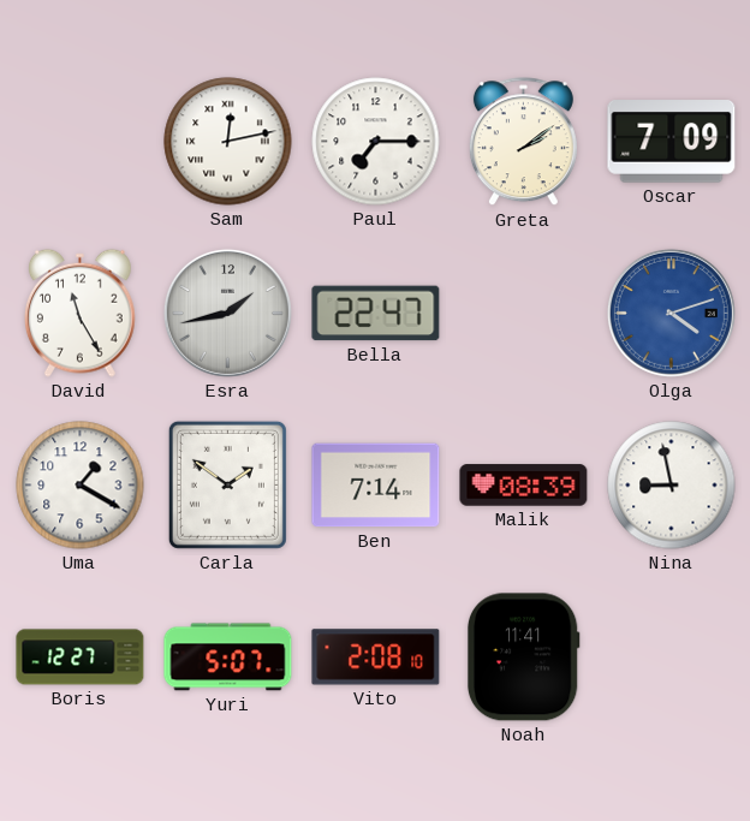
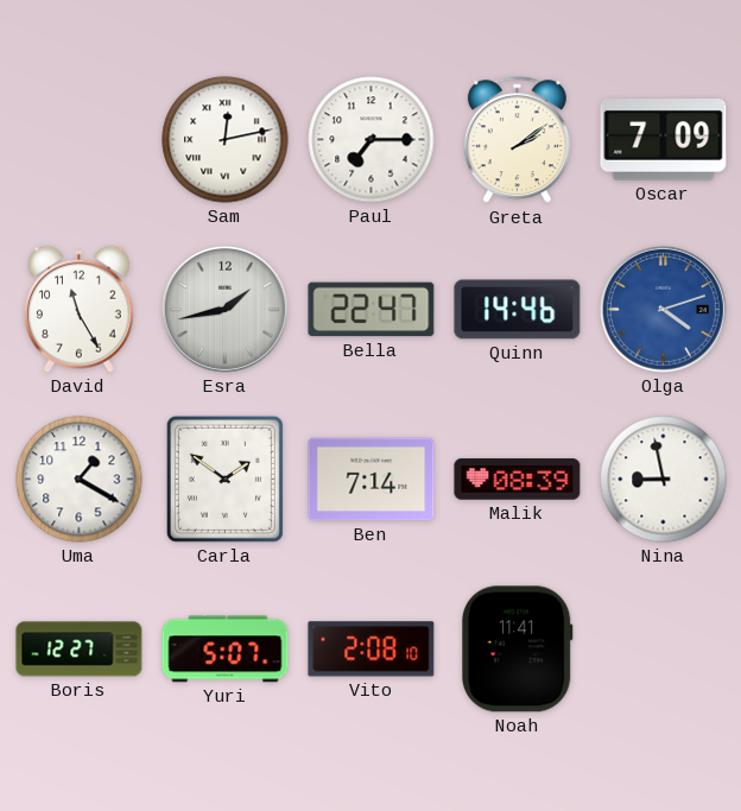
Quinn: none -> 14:46
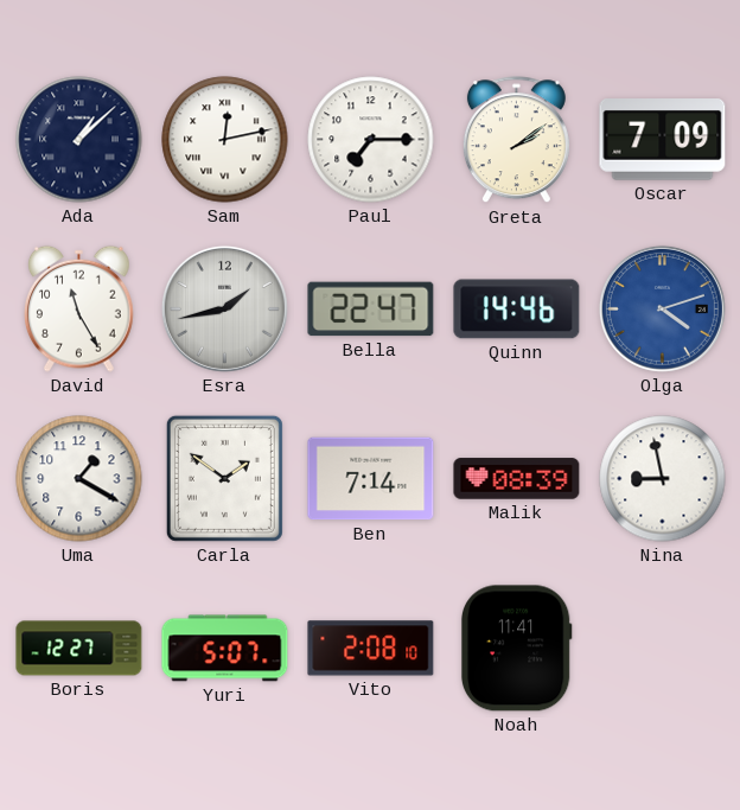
Ada: none -> 1:08
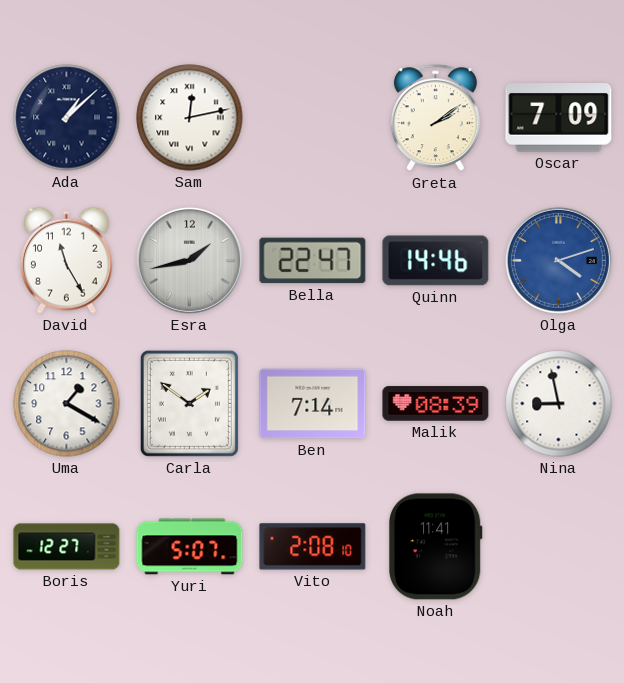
Paul: 7:15 -> none
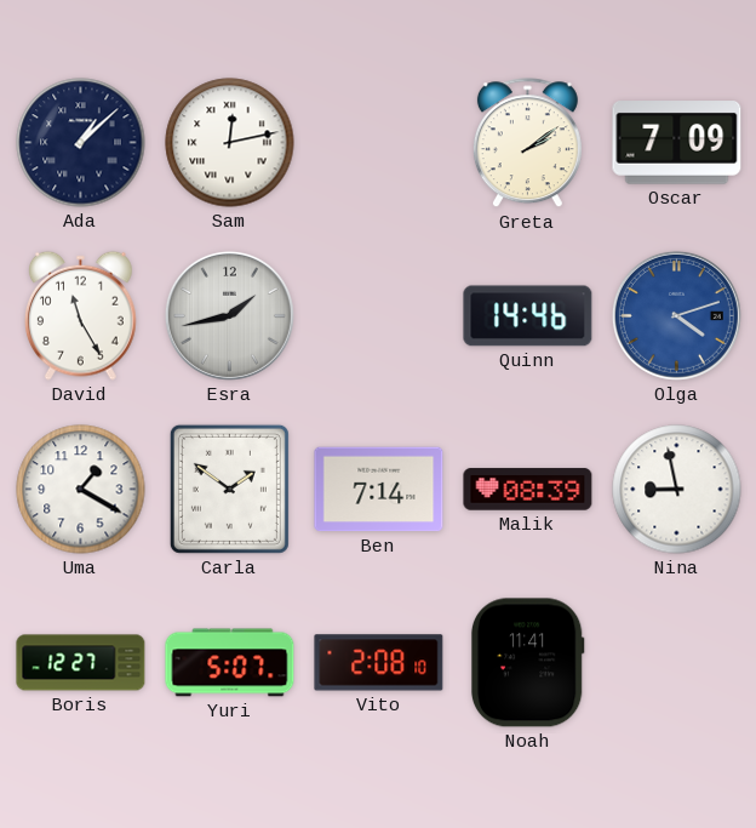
Bella: 22:47 -> none
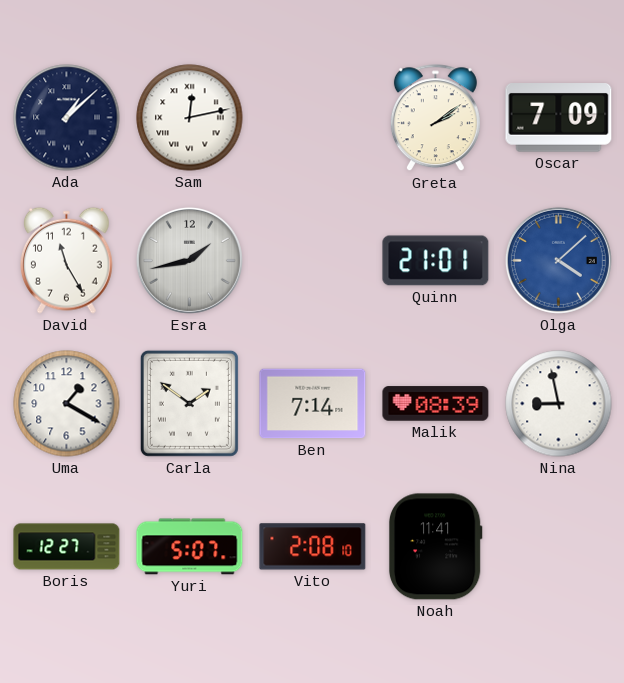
Quinn: 14:46 -> 21:01
Olga: 4:12 -> 4:08
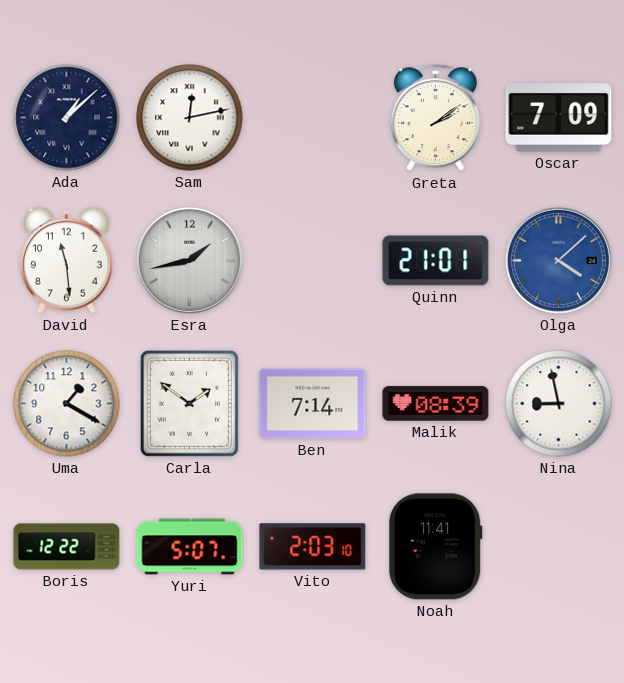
David: 11:25 -> 11:29
Boris: 12:27 -> 12:22
Vito: 2:08 -> 2:03
